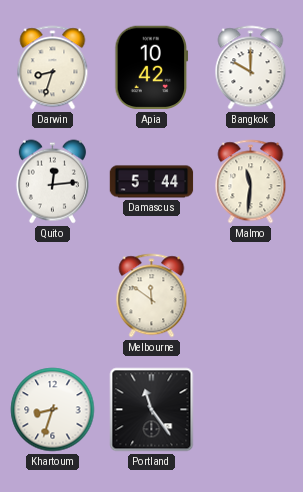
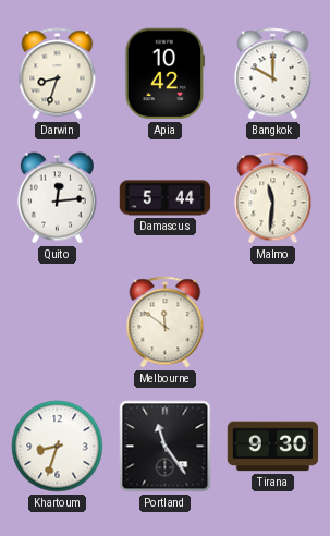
Tirana: none -> 9:30
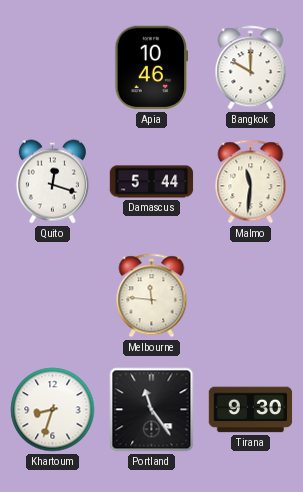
Darwin: 8:33 -> none
Apia: 10:42 -> 10:46
Quito: 12:14 -> 12:18
Melbourne: 11:51 -> 11:46
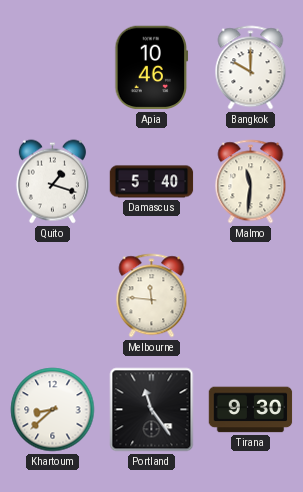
Quito: 12:18 -> 1:18
Damascus: 5:44 -> 5:40
Khartoum: 8:33 -> 8:38
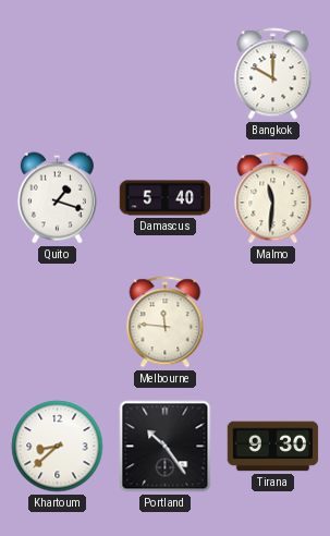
Apia: 10:46 -> none
Portland: 11:24 -> 10:24
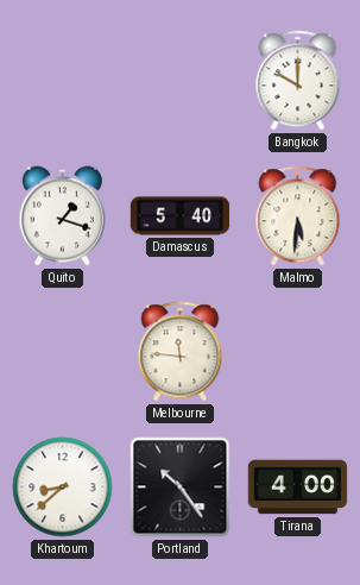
Malmo: 11:31 -> 5:31
Tirana: 9:30 -> 4:00
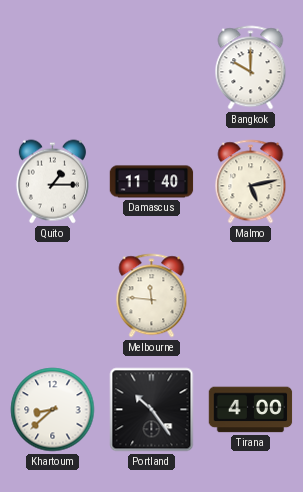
Quito: 1:18 -> 1:15
Damascus: 5:40 -> 11:40
Malmo: 5:31 -> 5:13
